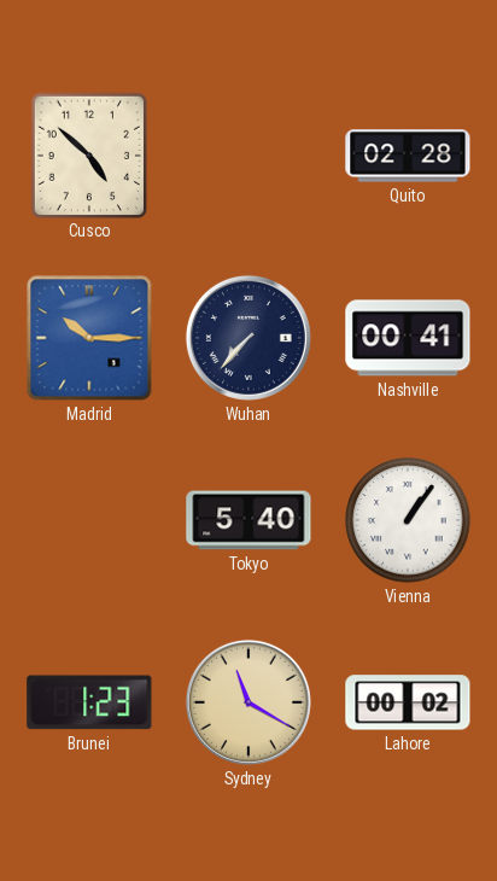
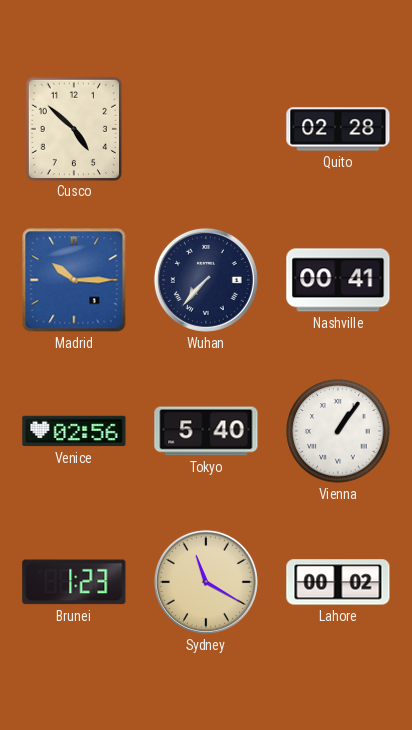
Venice: none -> 02:56
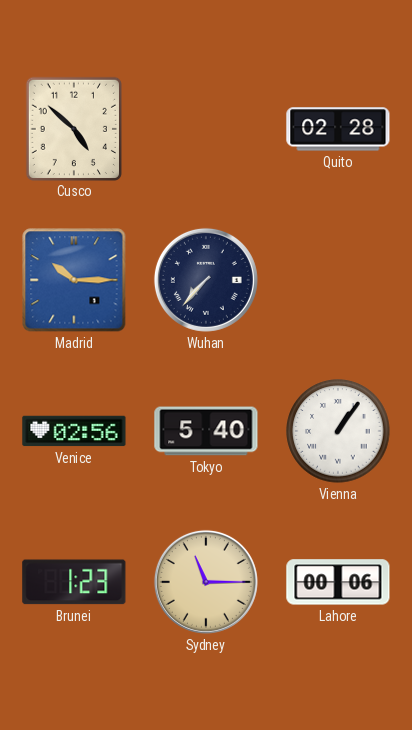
Nashville: 00:41 -> none
Sydney: 11:20 -> 11:15
Lahore: 00:02 -> 00:06
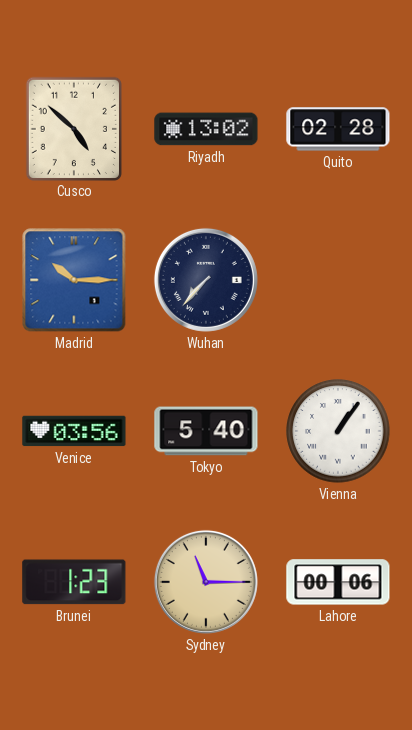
Riyadh: none -> 13:02
Venice: 02:56 -> 03:56
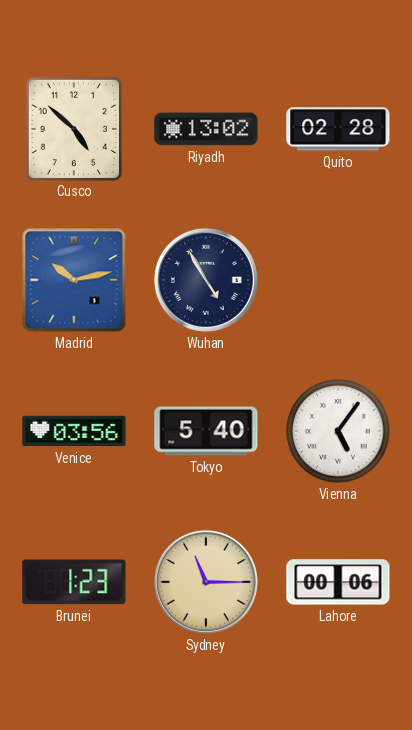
Madrid: 10:15 -> 10:13
Wuhan: 7:37 -> 4:55
Vienna: 1:06 -> 5:06
